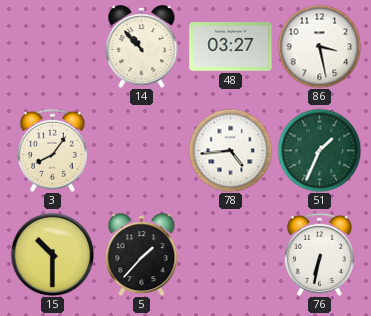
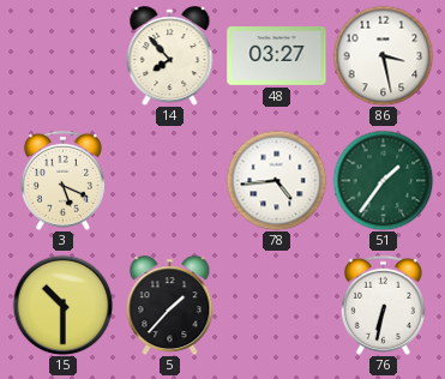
14: 10:53 -> 7:53
3: 8:06 -> 5:19
51: 1:34 -> 1:36
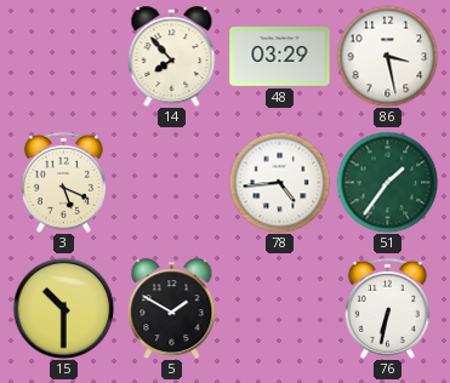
48: 03:27 -> 03:29
5: 1:37 -> 1:50
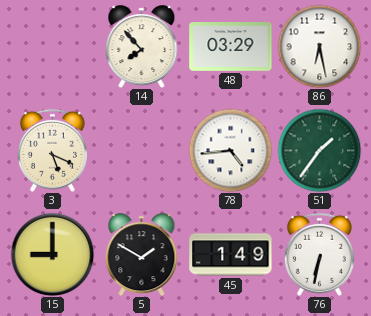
86: 3:28 -> 6:28
15: 10:30 -> 9:00
45: none -> 1:49
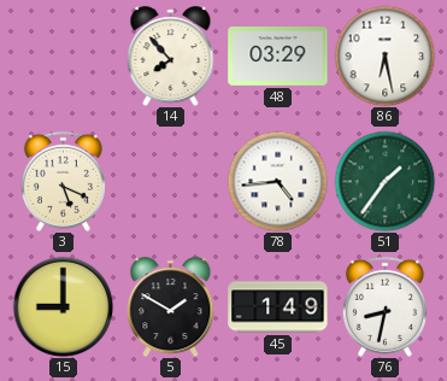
76: 6:32 -> 8:32
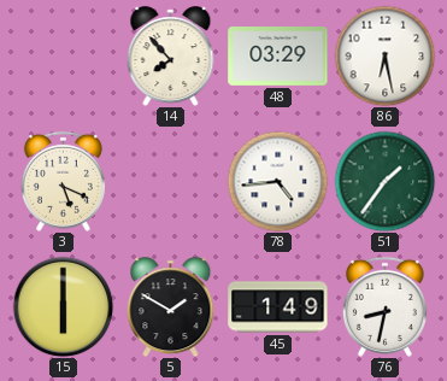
15: 9:00 -> 6:00
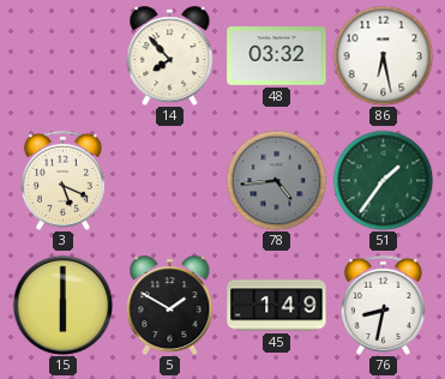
48: 03:29 -> 03:32
78 dial: white -> grey
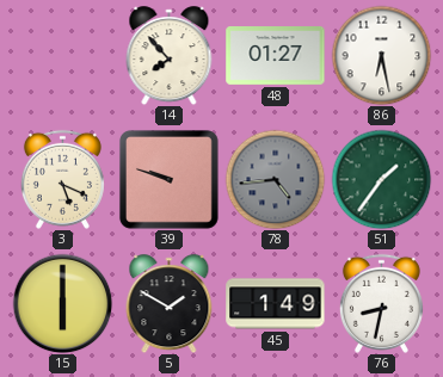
48: 03:32 -> 01:27
39: none -> 9:48
